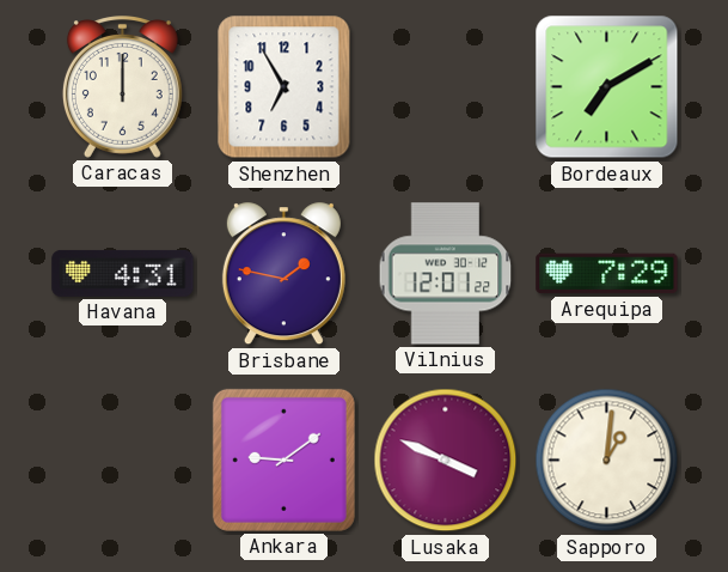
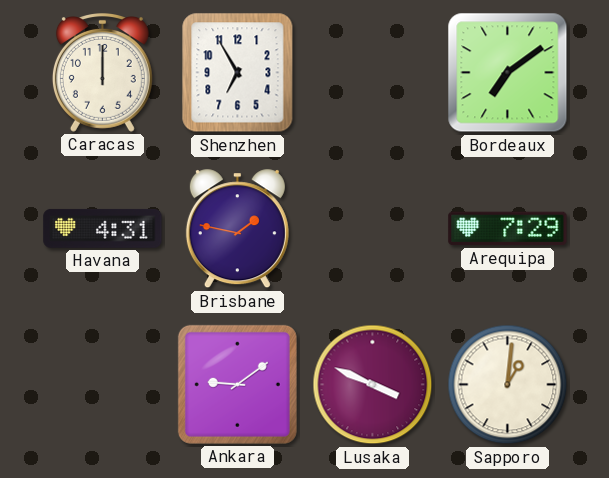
Bordeaux: 7:10 -> 7:09
Vilnius: 12:01 -> none
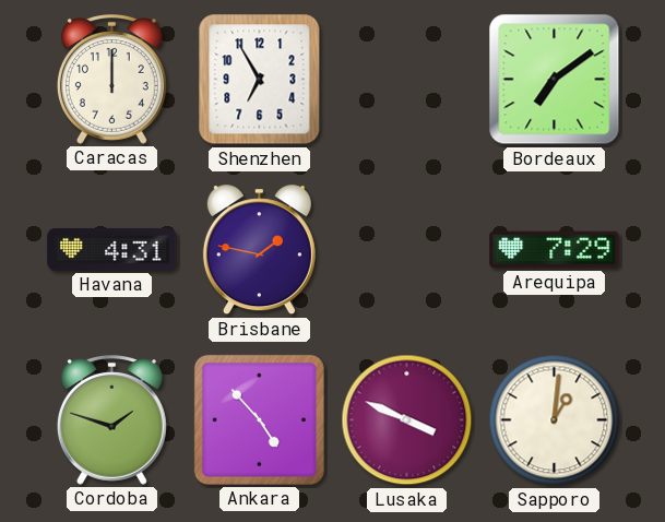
Cordoba: none -> 1:48
Ankara: 9:09 -> 4:53
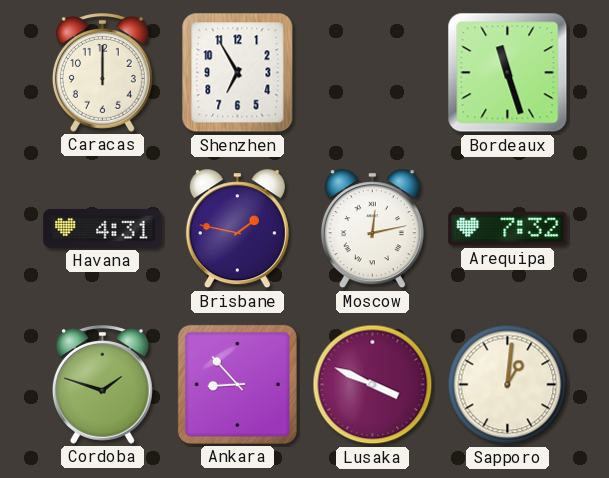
Bordeaux: 7:09 -> 11:27
Moscow: none -> 12:13
Arequipa: 7:29 -> 7:32
Ankara: 4:53 -> 8:53
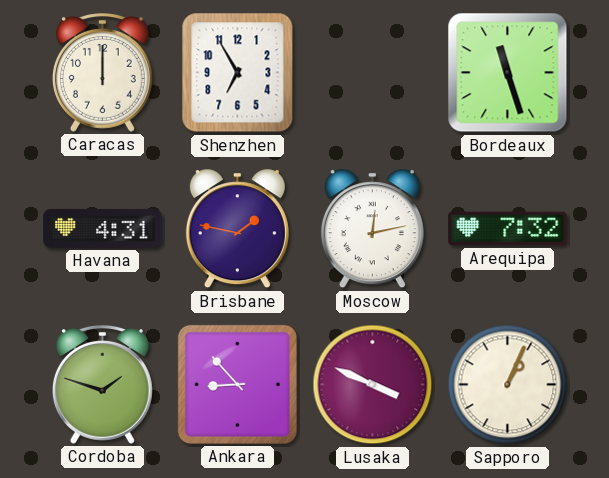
Sapporo: 1:01 -> 1:04
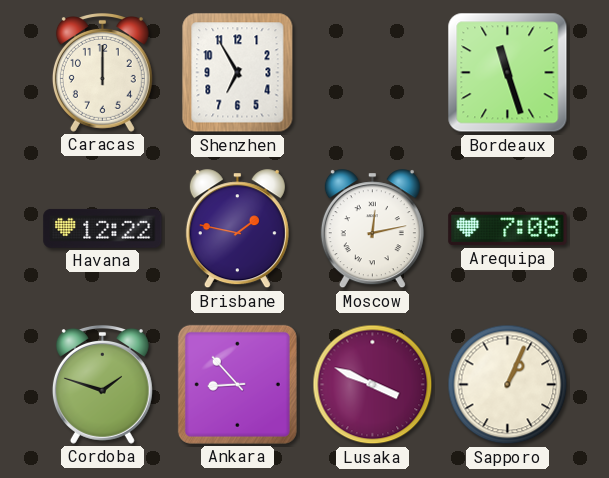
Havana: 4:31 -> 12:22
Arequipa: 7:32 -> 7:08
